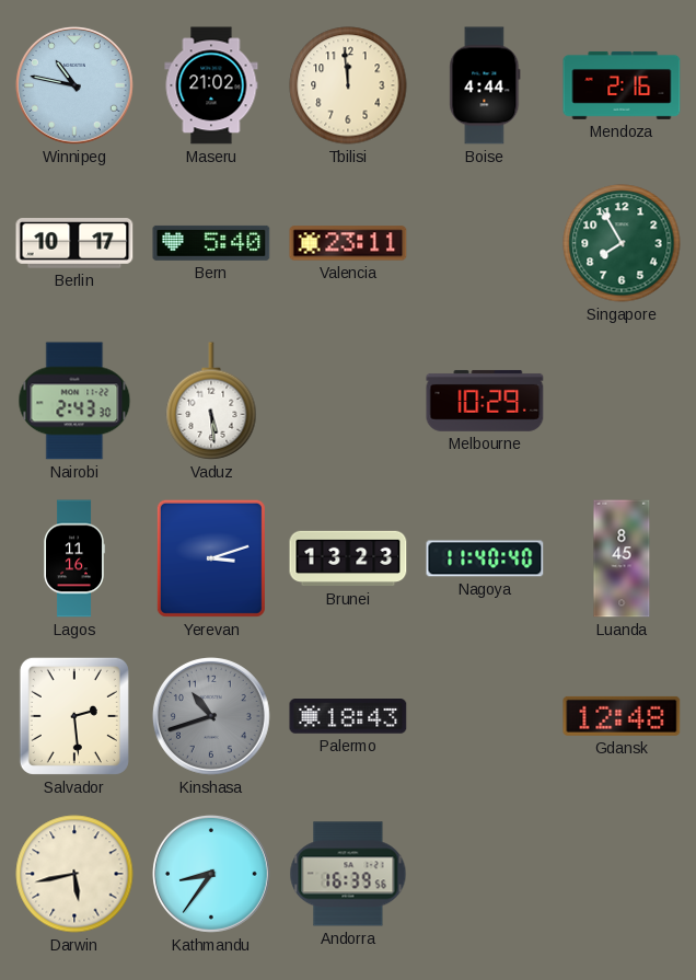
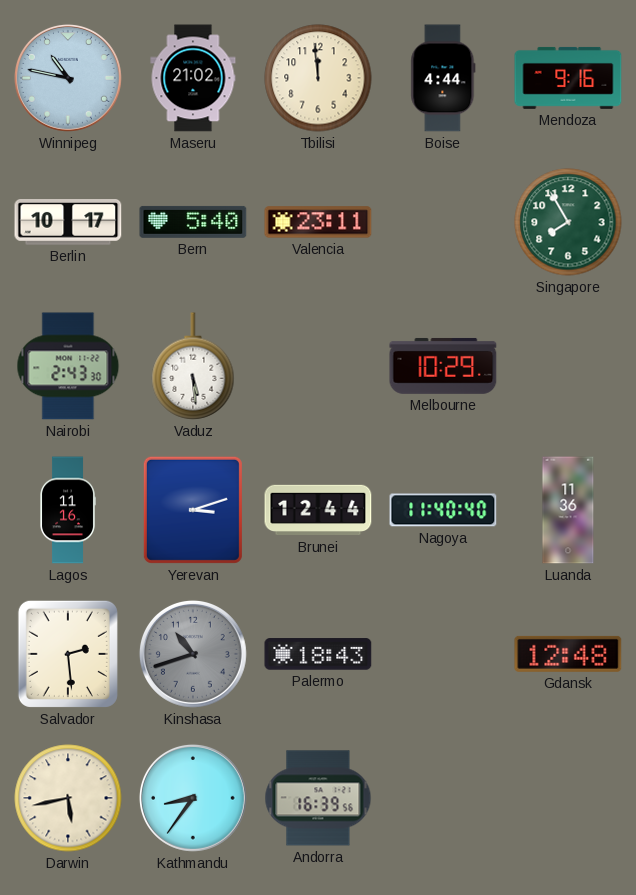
Mendoza: 2:16 -> 9:16
Brunei: 13:23 -> 12:44
Luanda: 8:45 -> 11:36
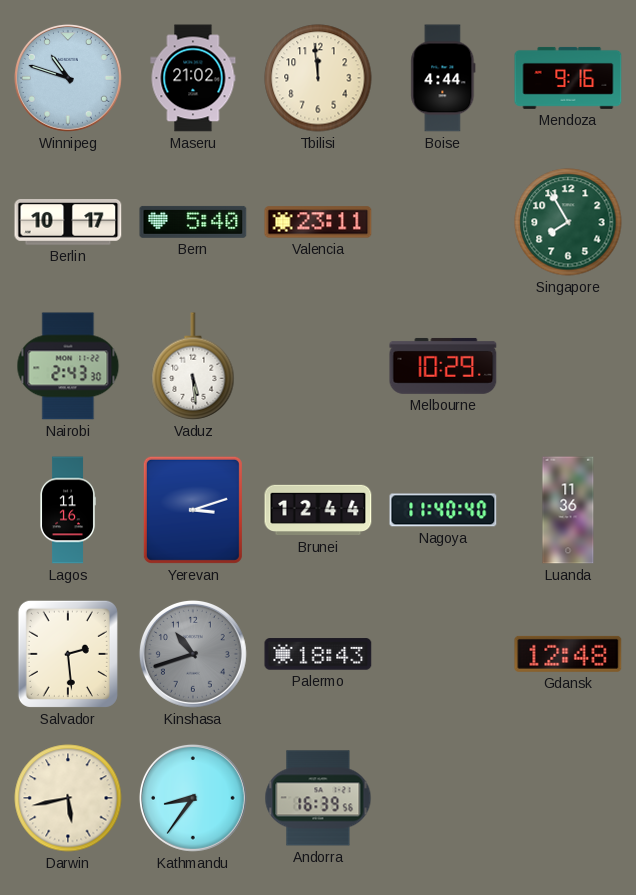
Winnipeg: 10:47 -> 10:48
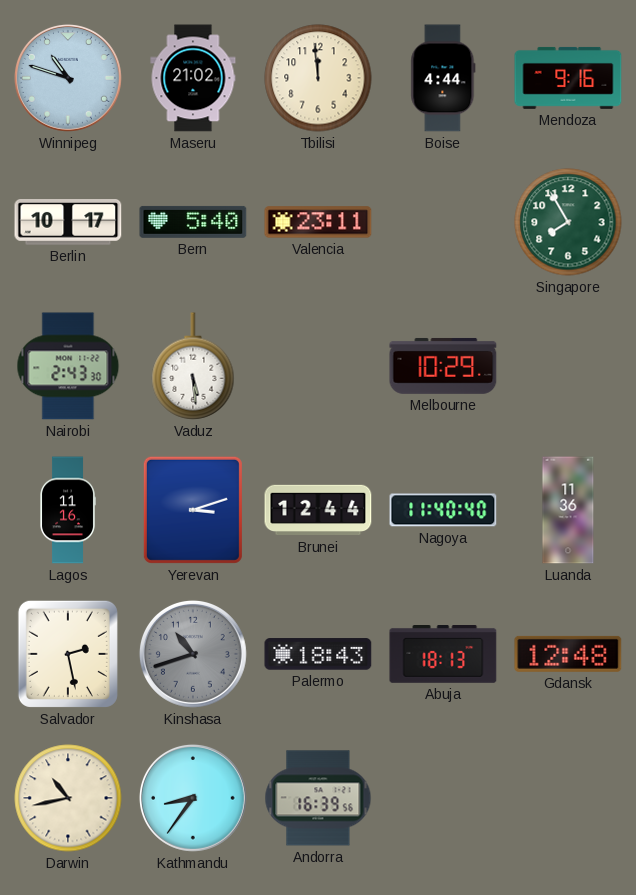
Salvador: 2:29 -> 2:28
Abuja: none -> 18:13
Darwin: 5:43 -> 10:43
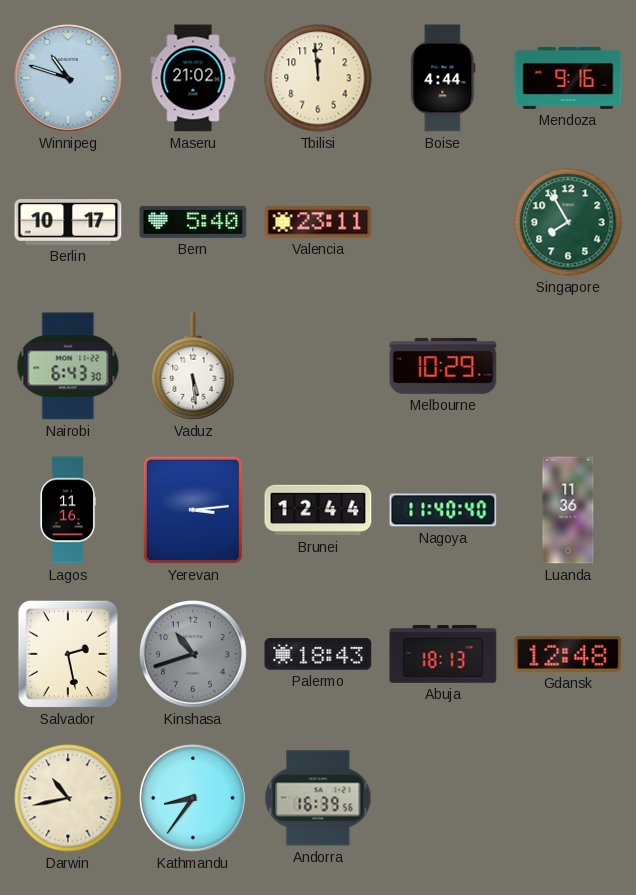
Nairobi: 2:43 -> 6:43
Yerevan: 3:12 -> 3:14
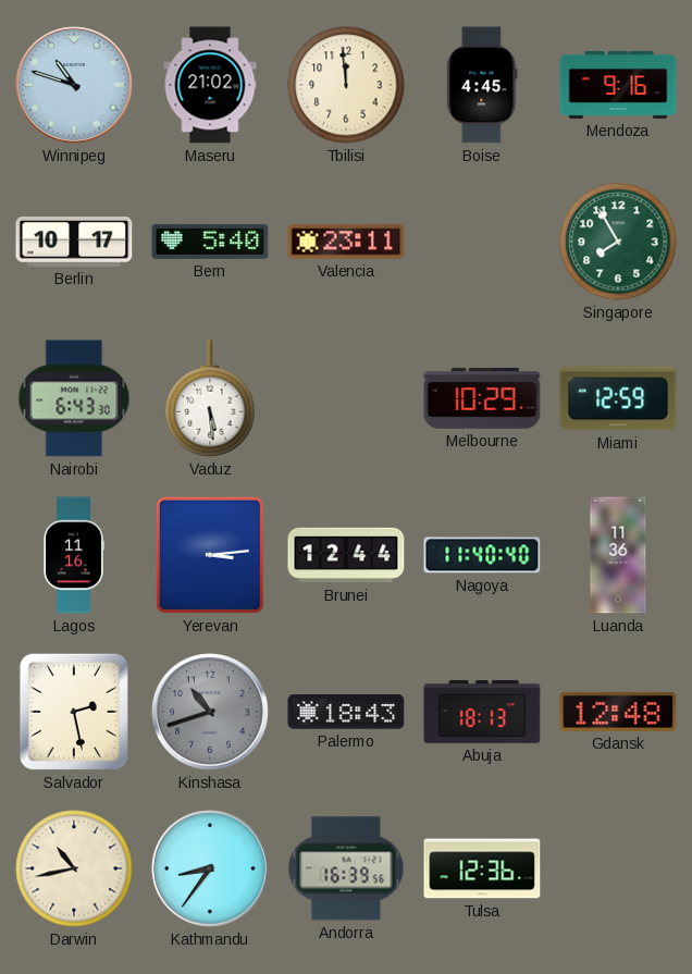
Boise: 4:44 -> 4:45
Miami: none -> 12:59
Tulsa: none -> 12:36
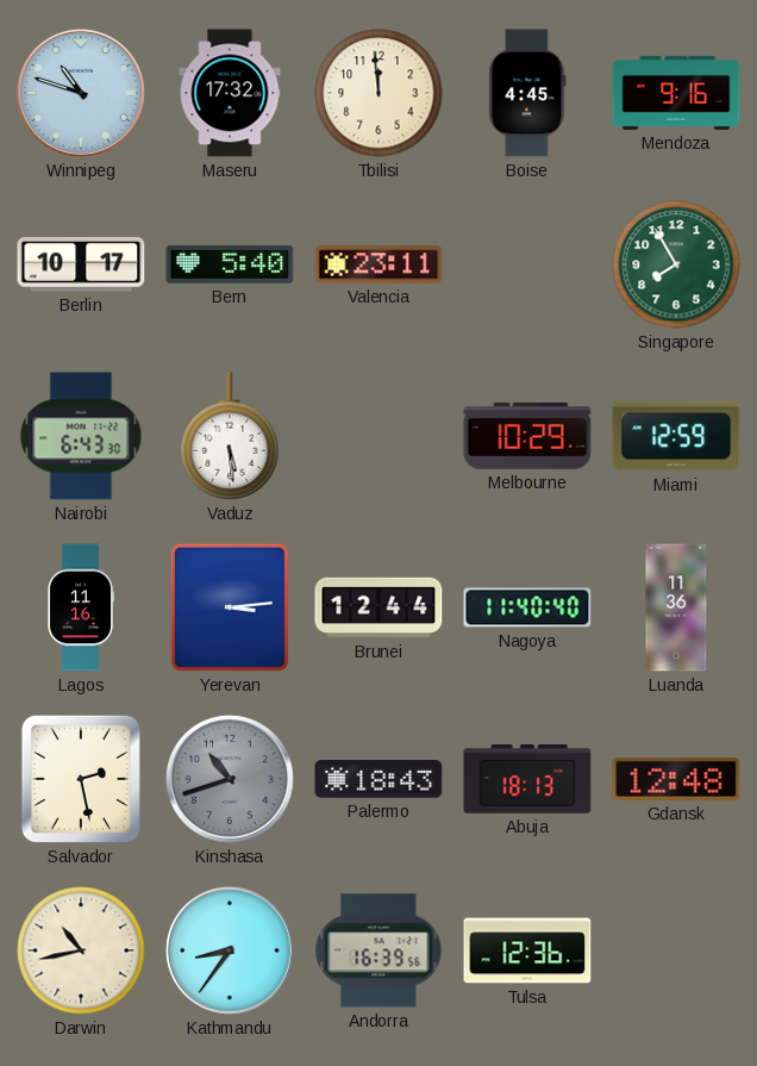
Maseru: 21:02 -> 17:32
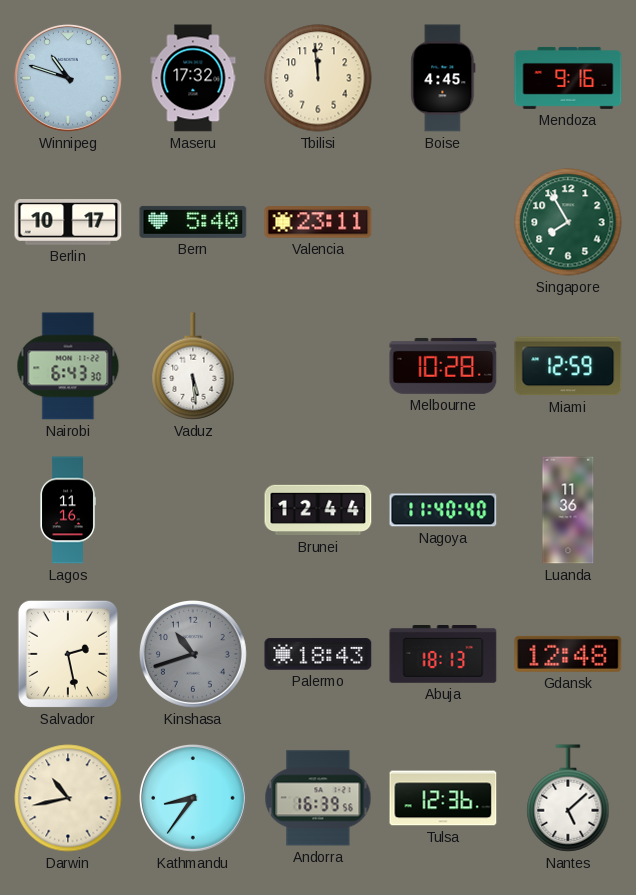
Melbourne: 10:29 -> 10:28
Yerevan: 3:14 -> none
Nantes: none -> 5:08
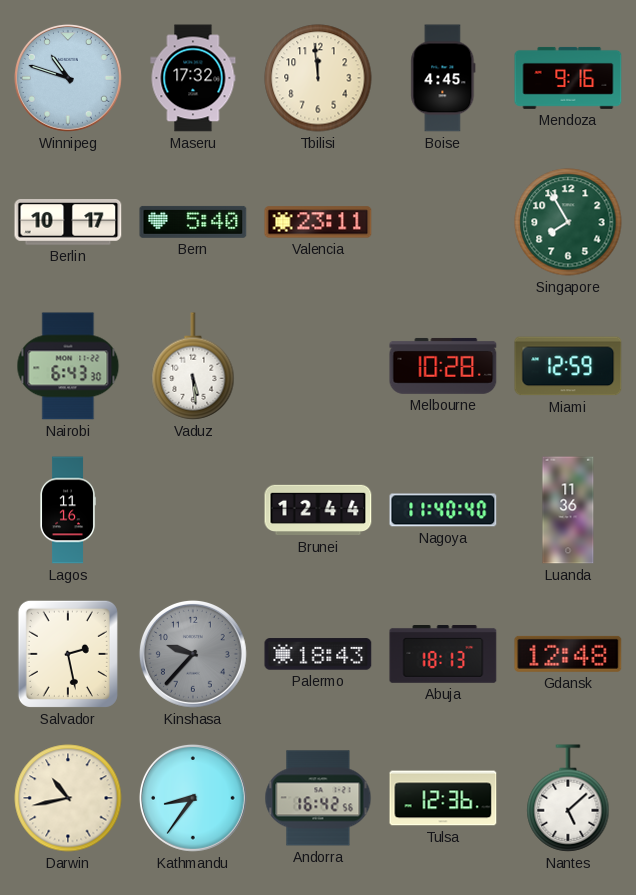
Kinshasa: 10:42 -> 9:37
Andorra: 16:39 -> 16:42
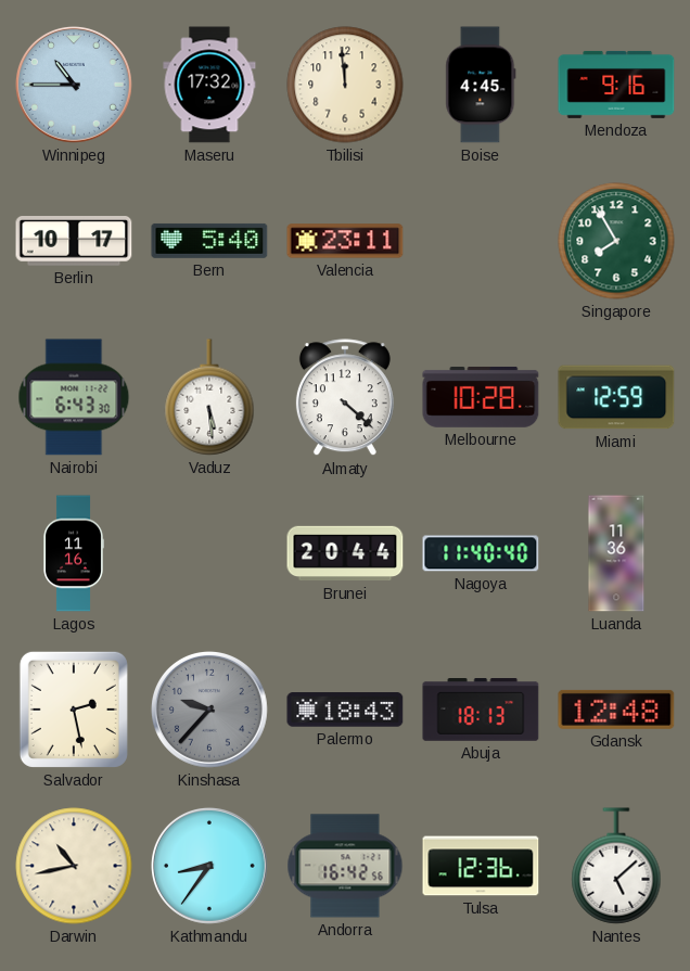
Winnipeg: 10:48 -> 10:45
Almaty: none -> 4:22
Brunei: 12:44 -> 20:44
